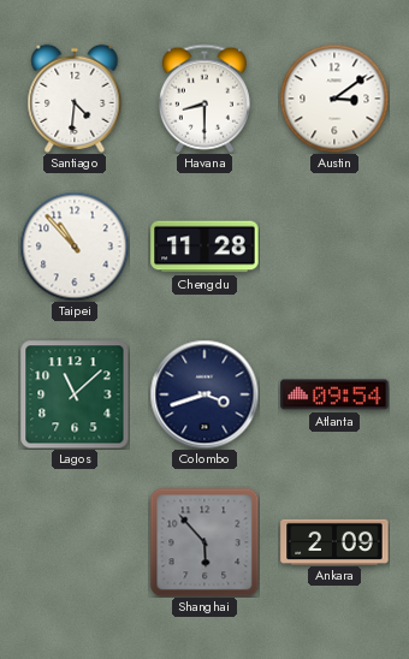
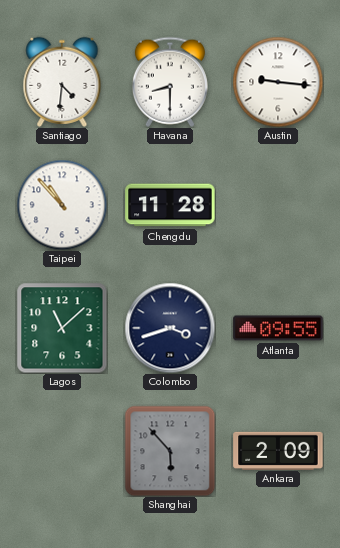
Austin: 3:09 -> 9:16
Atlanta: 09:54 -> 09:55
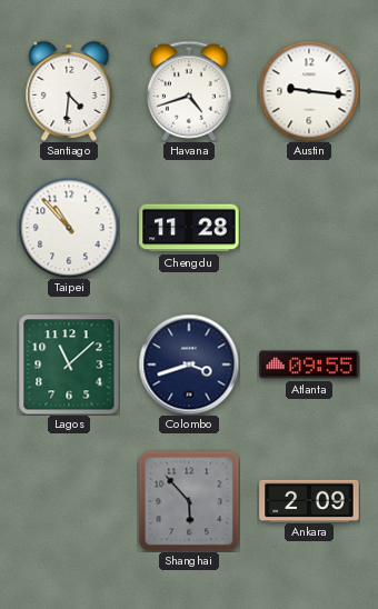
Havana: 8:30 -> 4:42
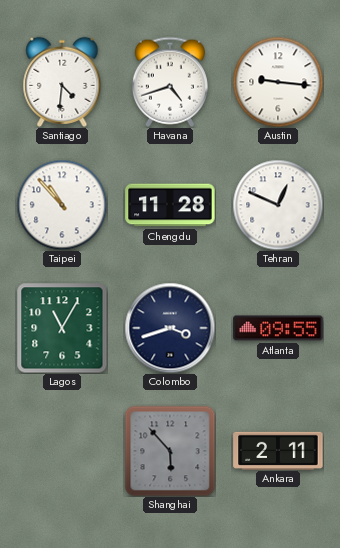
Tehran: none -> 12:49
Lagos: 11:08 -> 11:05
Ankara: 2:09 -> 2:11
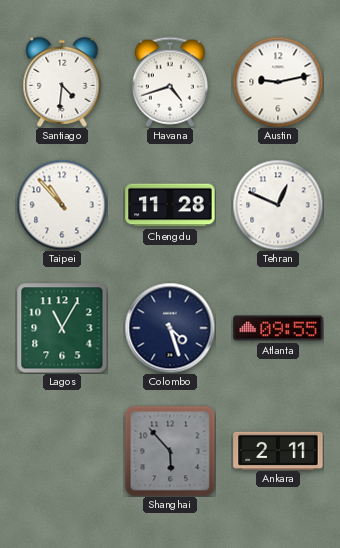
Austin: 9:16 -> 9:13
Colombo: 3:42 -> 4:27
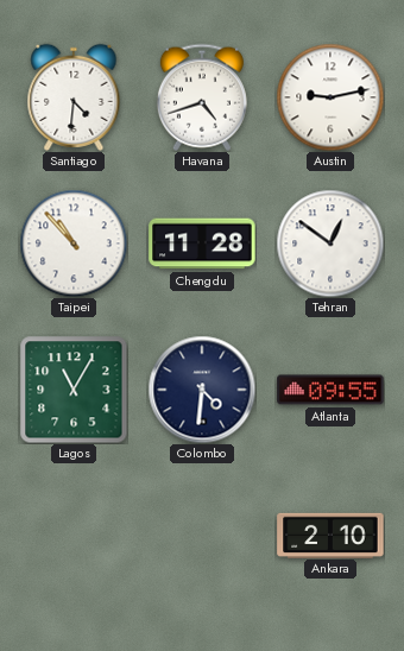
Tehran: 12:49 -> 12:51
Colombo: 4:27 -> 4:31
Shanghai: 5:53 -> none
Ankara: 2:11 -> 2:10
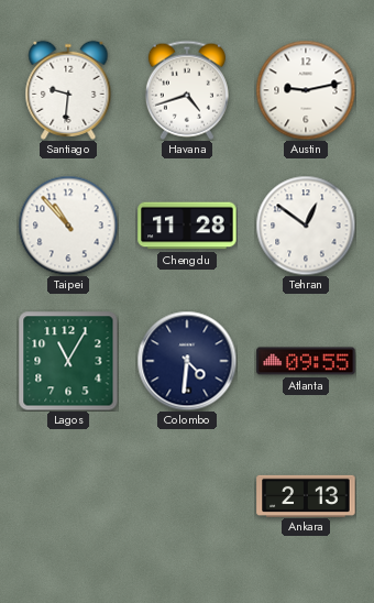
Santiago: 4:31 -> 9:31
Ankara: 2:10 -> 2:13
